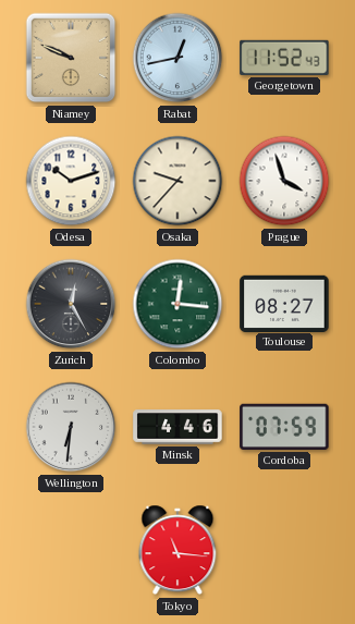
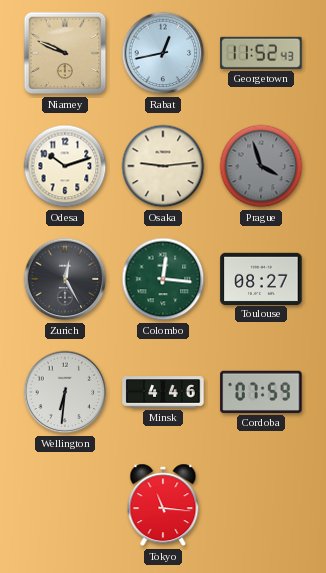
Osaka: 9:37 -> 9:14
Prague dial: white -> grey
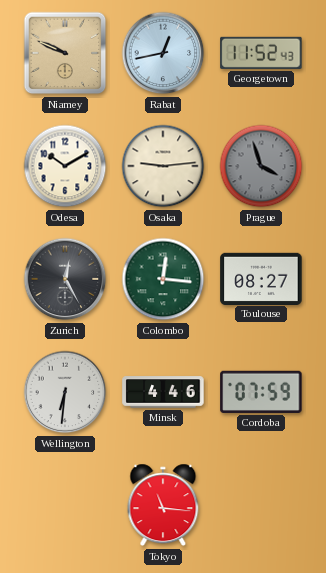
Odesa: 10:12 -> 10:10
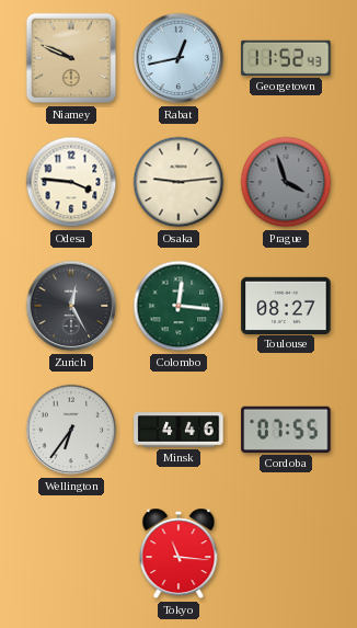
Odesa: 10:10 -> 3:46
Wellington: 6:31 -> 6:36
Cordoba: 07:59 -> 07:55
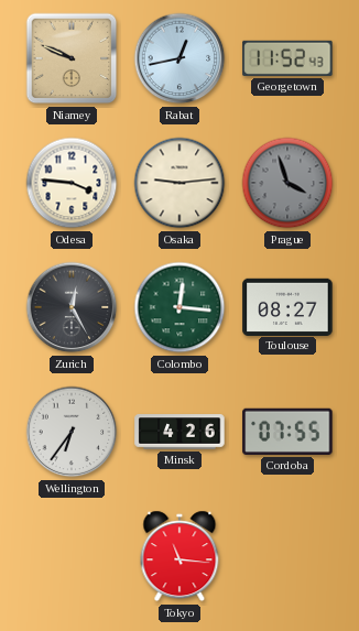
Minsk: 4:46 -> 4:26
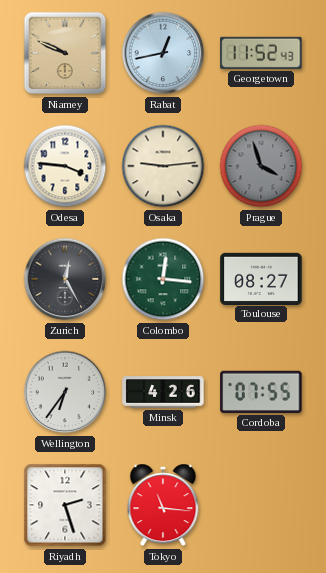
Riyadh: none -> 2:27
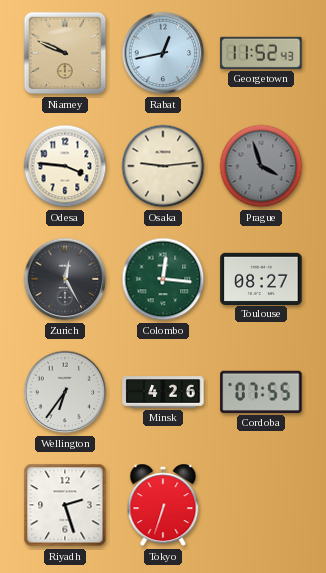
Tokyo: 11:16 -> 6:33
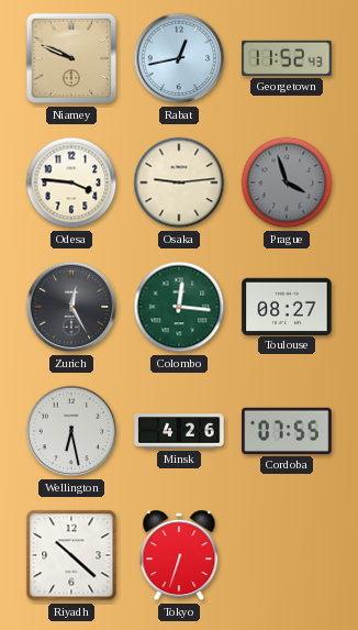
Wellington: 6:36 -> 6:28
Riyadh: 2:27 -> 10:22
